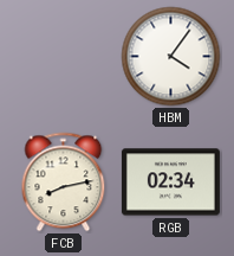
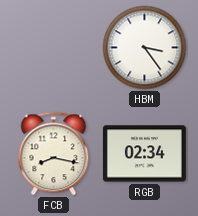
HBM: 4:06 -> 3:24
FCB: 8:13 -> 8:17
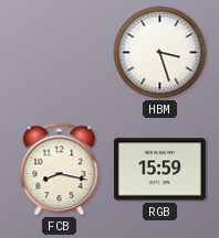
HBM: 3:24 -> 3:27
RGB: 02:34 -> 15:59
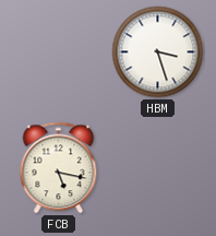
FCB: 8:17 -> 5:17
RGB: 15:59 -> none
